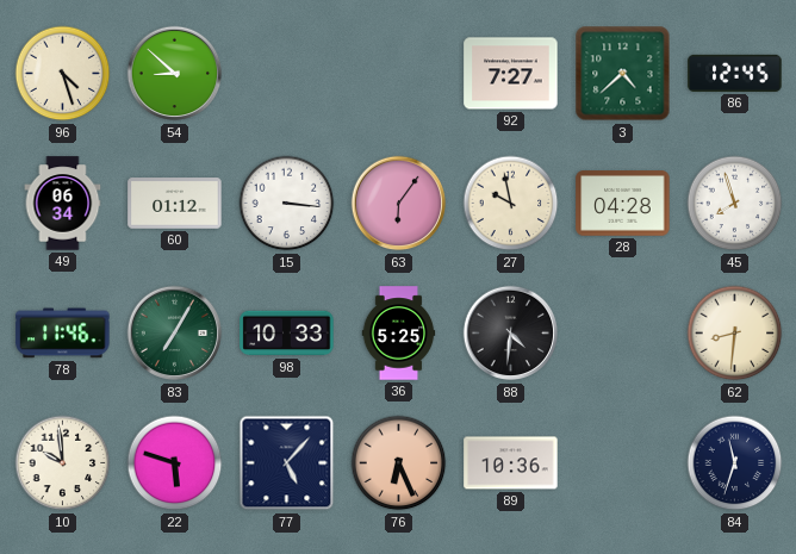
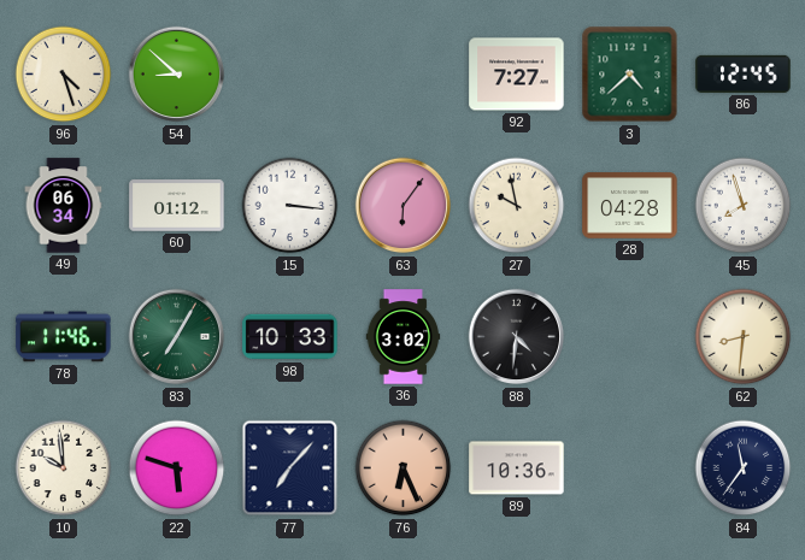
36: 5:25 -> 3:02
77: 5:07 -> 7:07
84: 11:33 -> 11:36
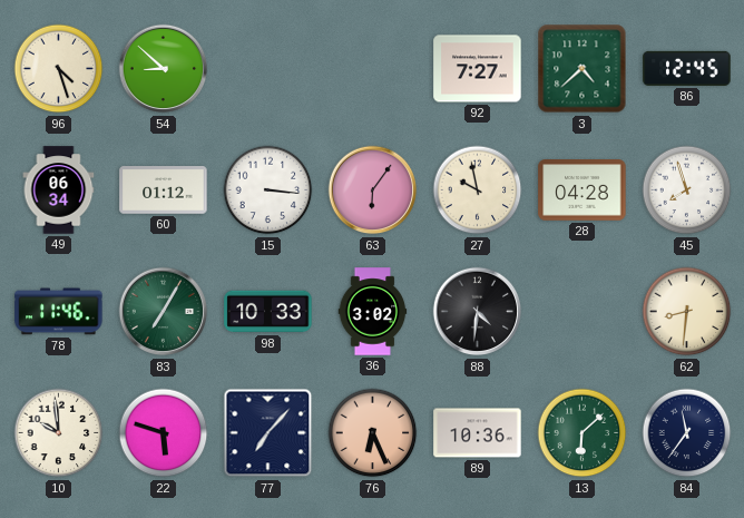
13: none -> 6:08
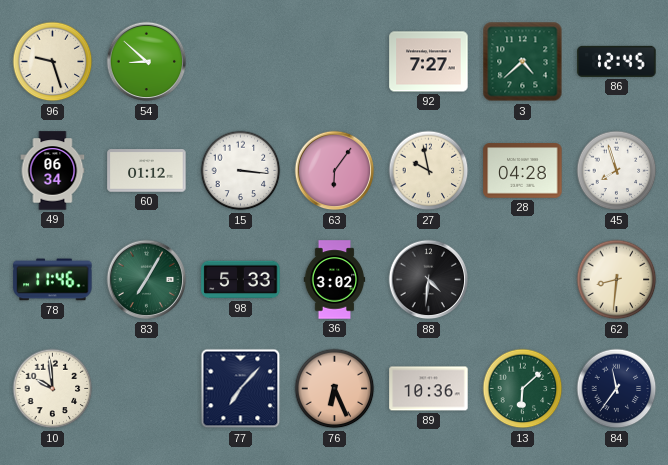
96: 4:27 -> 9:27
98: 10:33 -> 5:33
22: 5:48 -> none
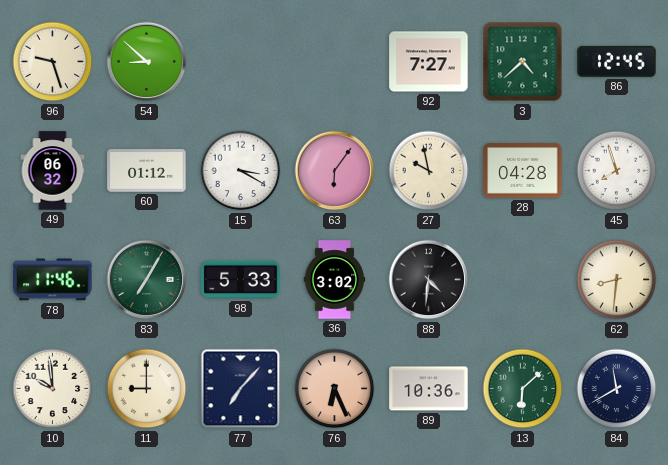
49: 06:34 -> 06:32
15: 3:16 -> 3:20
11: none -> 9:00
84: 11:36 -> 11:40
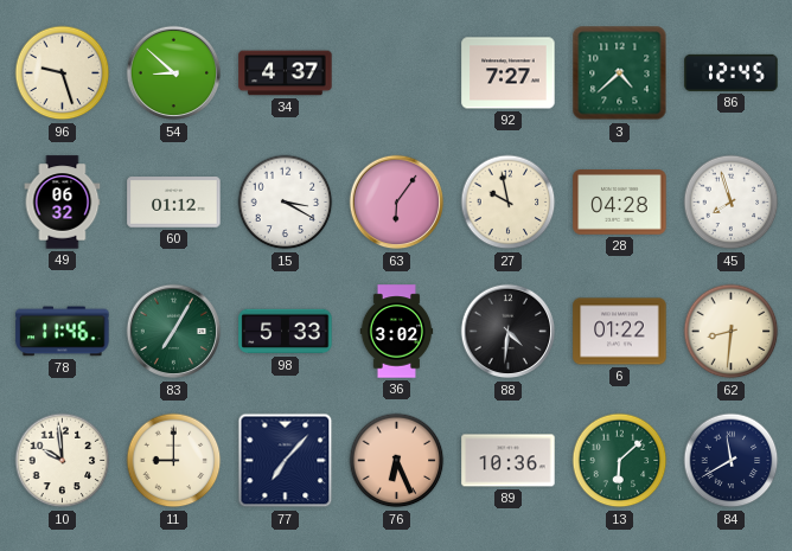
34: none -> 4:37
6: none -> 01:22
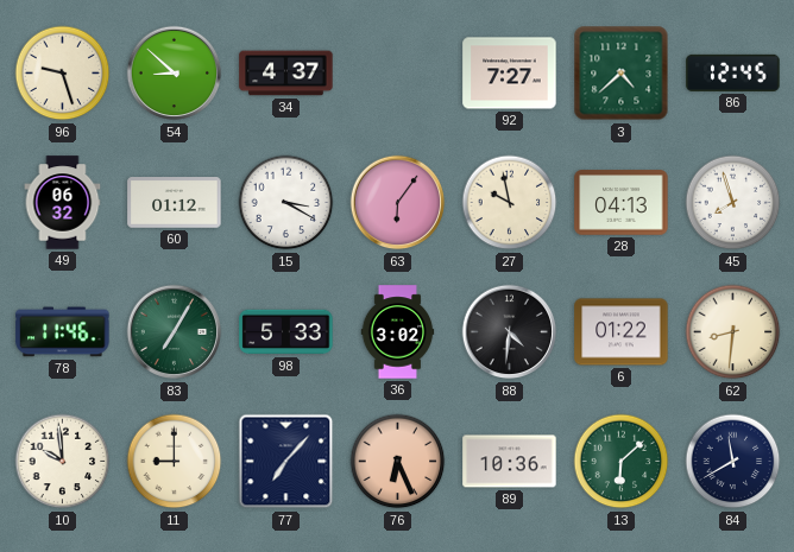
28: 04:28 -> 04:13
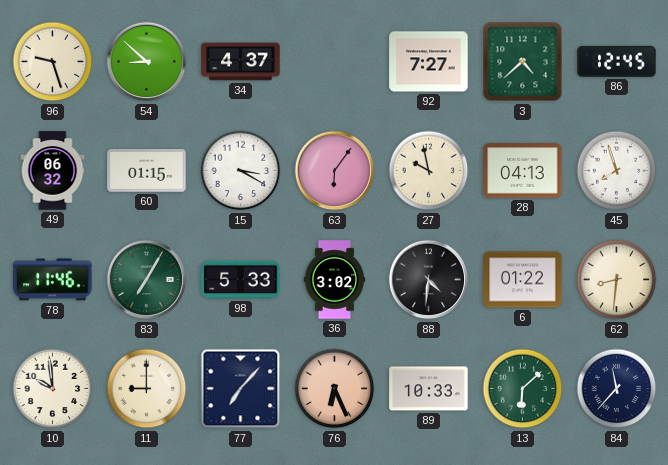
60: 01:12 -> 01:15
89: 10:36 -> 10:33
84: 11:40 -> 11:37
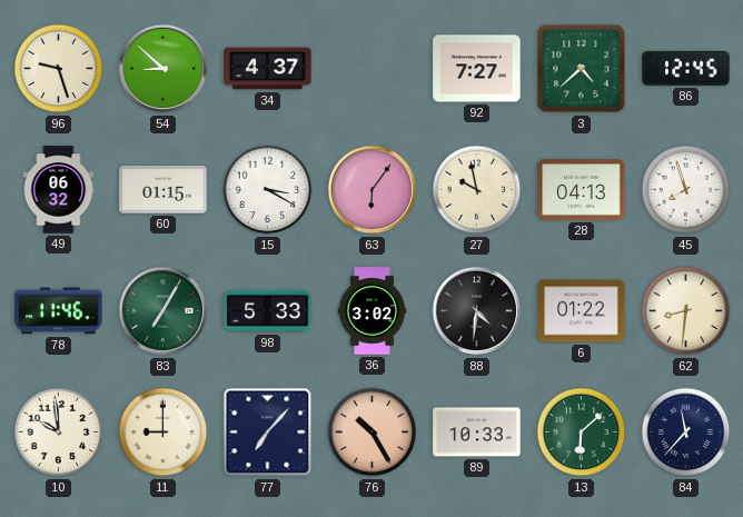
76: 6:26 -> 10:25
